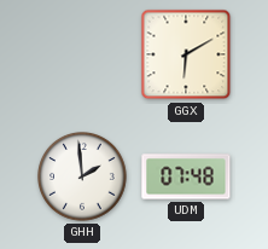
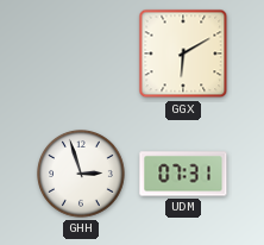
GHH: 1:59 -> 2:57
UDM: 07:48 -> 07:31
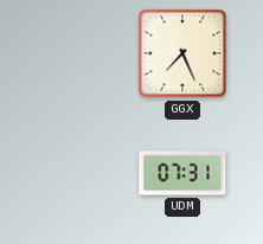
GGX: 6:10 -> 7:26
GHH: 2:57 -> none
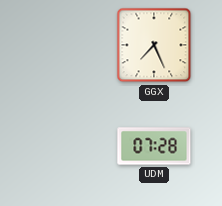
UDM: 07:31 -> 07:28
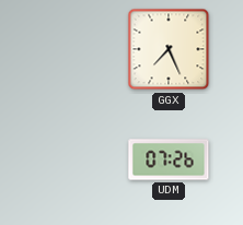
UDM: 07:28 -> 07:26
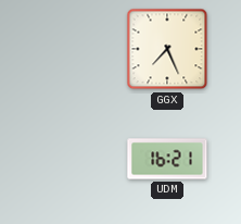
UDM: 07:26 -> 16:21
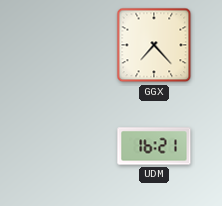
GGX: 7:26 -> 7:23
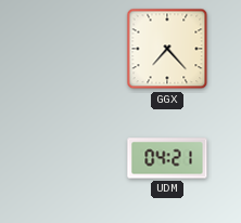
UDM: 16:21 -> 04:21
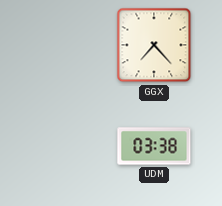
UDM: 04:21 -> 03:38
